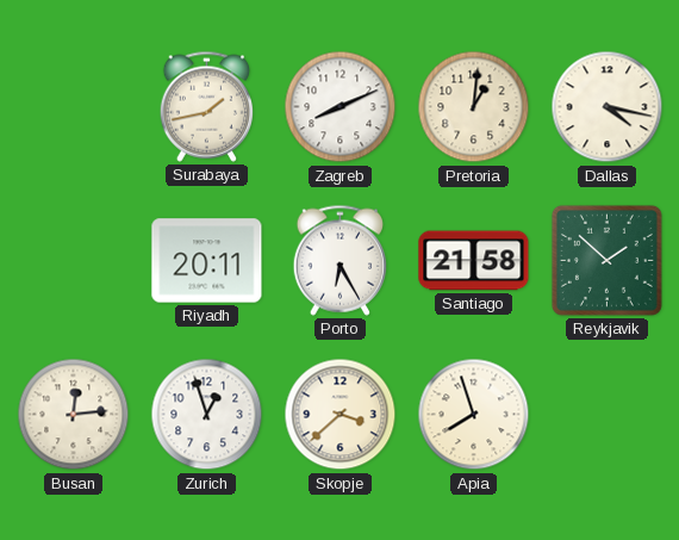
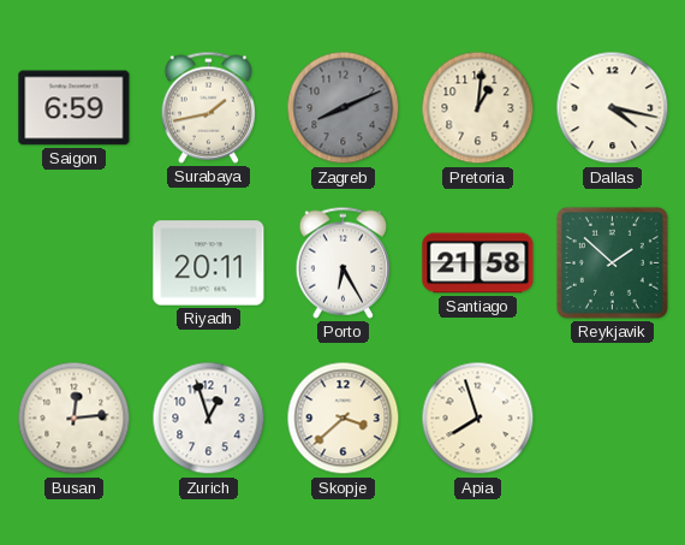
Saigon: none -> 6:59
Zagreb dial: white -> grey
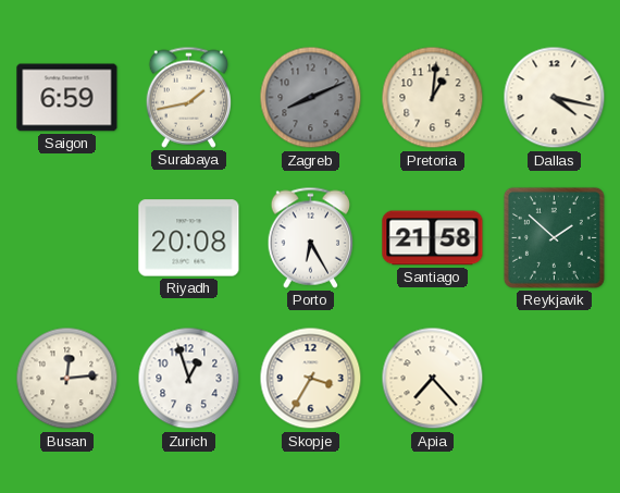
Riyadh: 20:11 -> 20:08
Skopje: 3:38 -> 3:35
Apia: 7:57 -> 7:23
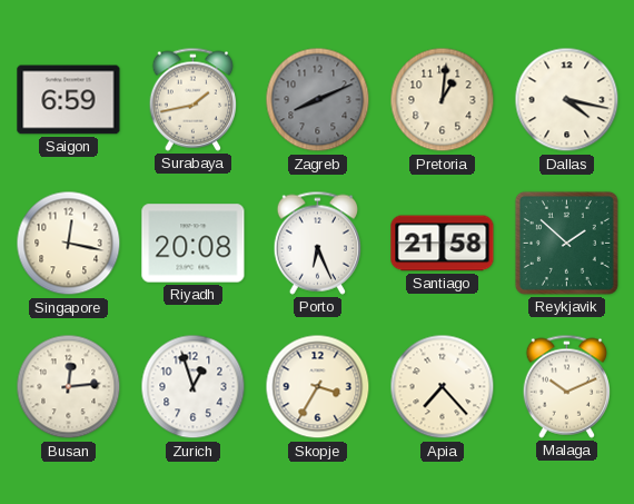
Singapore: none -> 12:17
Porto: 6:25 -> 6:26
Malaga: none -> 10:11
